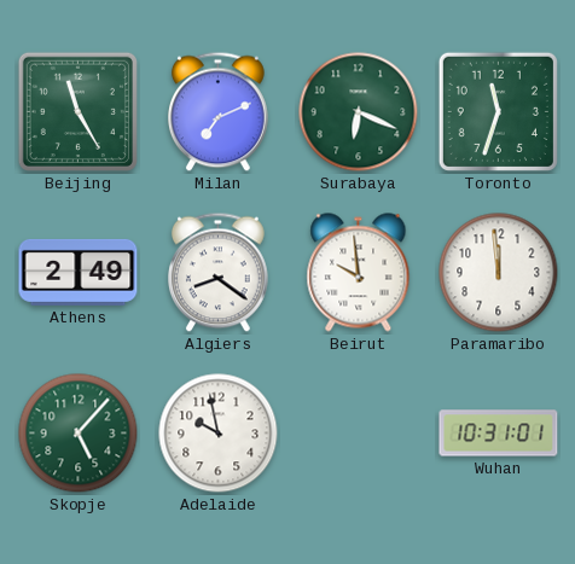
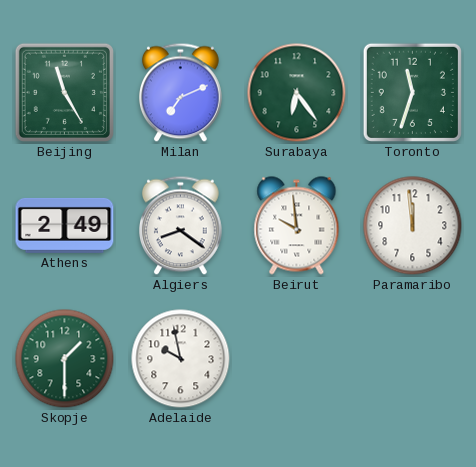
Surabaya: 6:19 -> 6:24
Skopje: 5:07 -> 1:30
Wuhan: 10:31 -> none
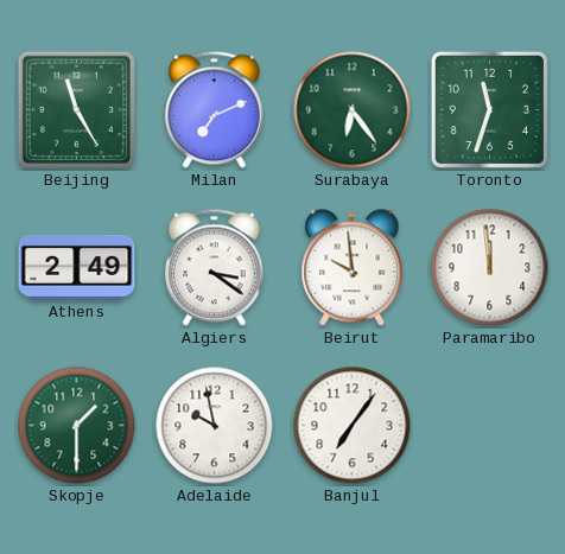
Algiers: 8:21 -> 3:21
Banjul: none -> 7:06
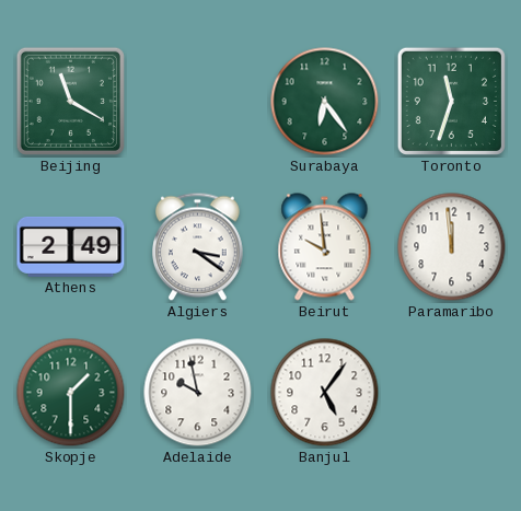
Beijing: 11:25 -> 11:20
Milan: 7:11 -> none
Banjul: 7:06 -> 5:06
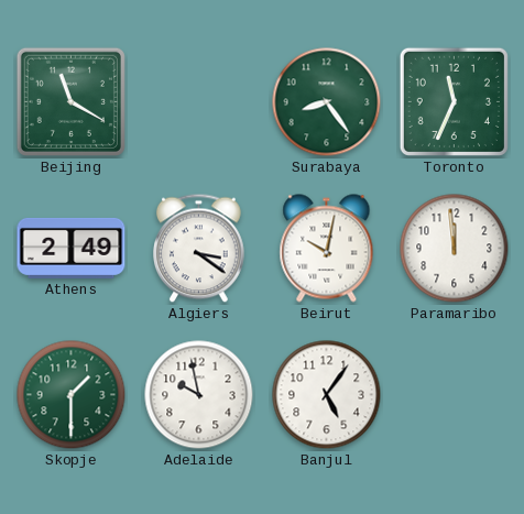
Surabaya: 6:24 -> 8:24
Toronto: 11:33 -> 11:34
Beirut: 9:59 -> 10:02
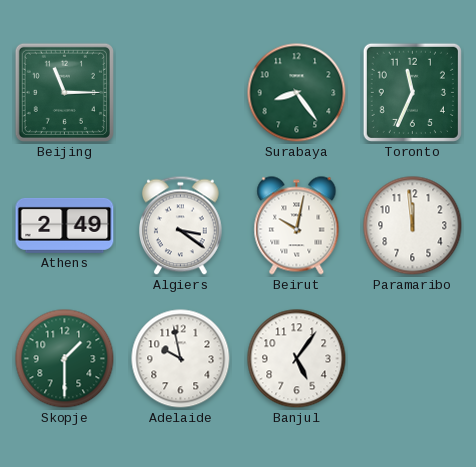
Beijing: 11:20 -> 11:15
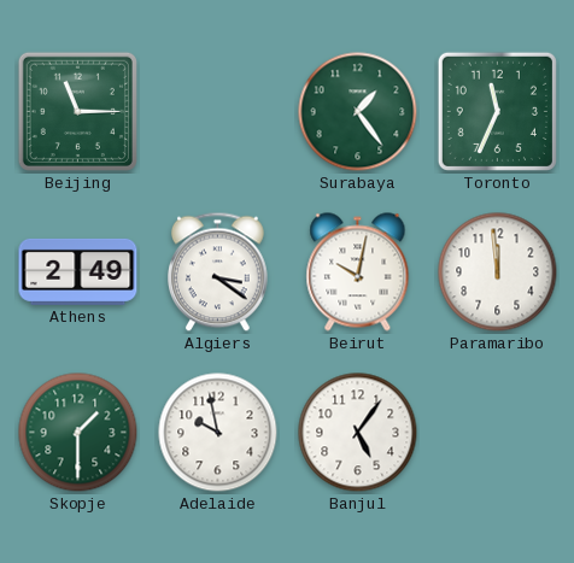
Surabaya: 8:24 -> 1:24
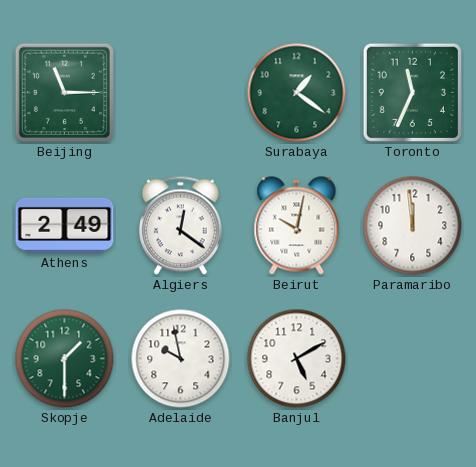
Surabaya: 1:24 -> 1:21
Algiers: 3:21 -> 12:21
Banjul: 5:06 -> 5:10
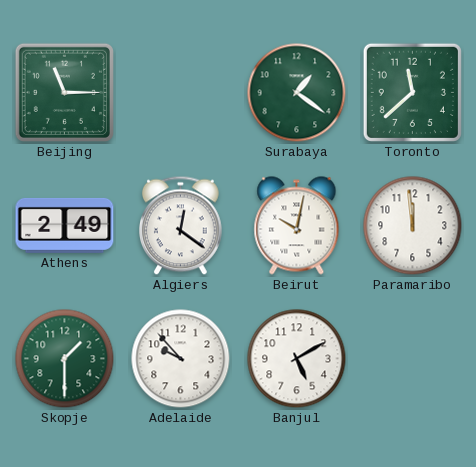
Toronto: 11:34 -> 11:38
Adelaide: 9:58 -> 9:53
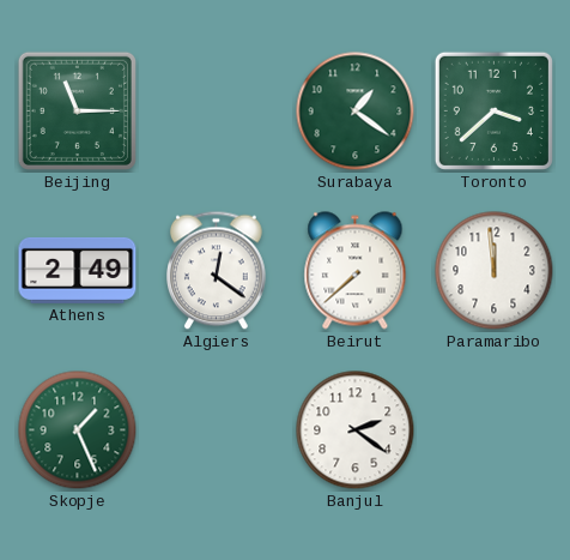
Toronto: 11:38 -> 3:38
Beirut: 10:02 -> 7:38
Skopje: 1:30 -> 1:26
Adelaide: 9:53 -> none
Banjul: 5:10 -> 2:21
